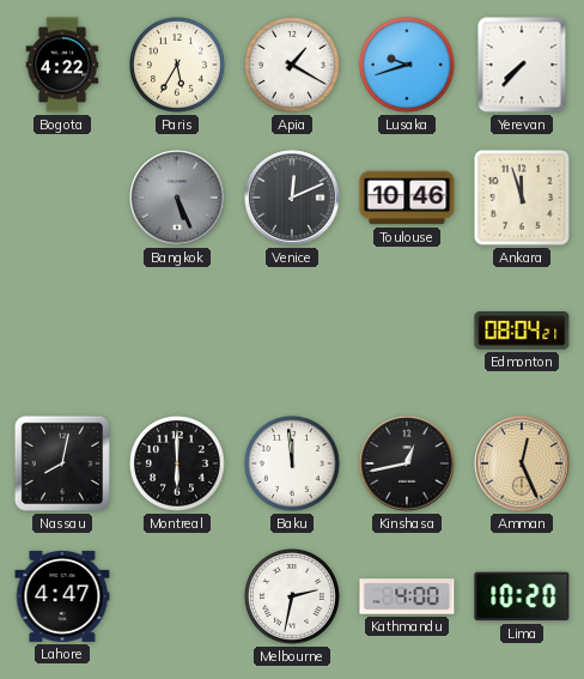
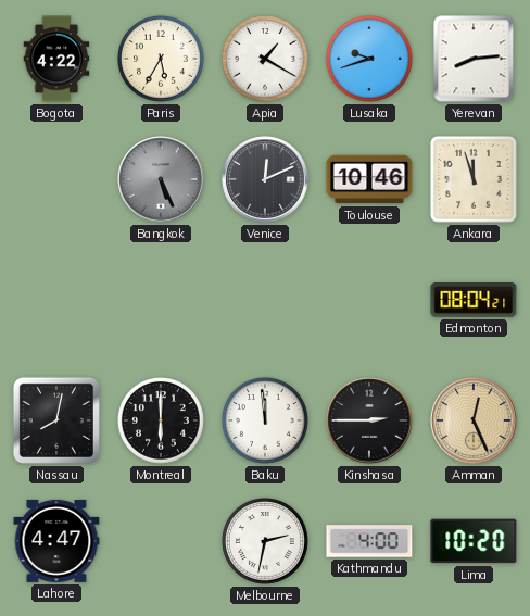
Yerevan: 7:37 -> 8:14
Kinshasa: 12:43 -> 2:45
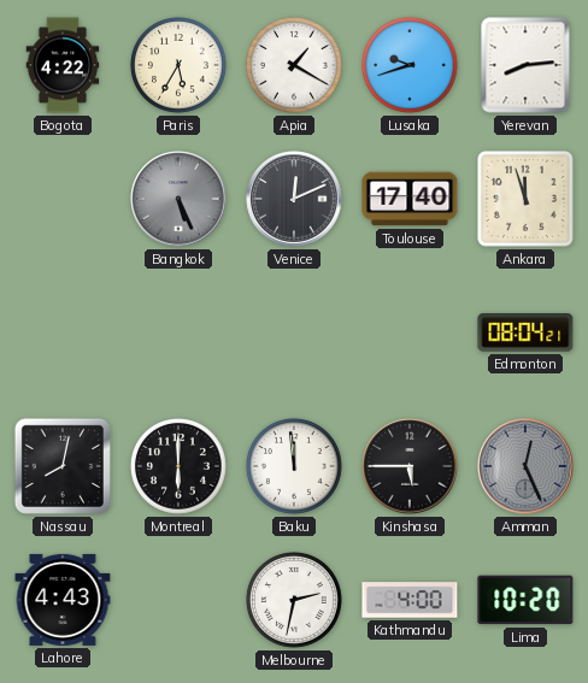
Toulouse: 10:46 -> 17:40
Kinshasa: 2:45 -> 5:45
Amman dial: champagne -> grey
Lahore: 4:47 -> 4:43
